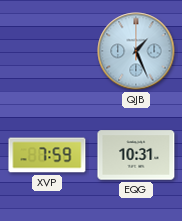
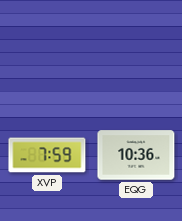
QJB: 1:26 -> none
EQG: 10:31 -> 10:36
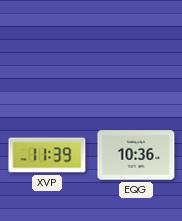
XVP: 7:59 -> 11:39
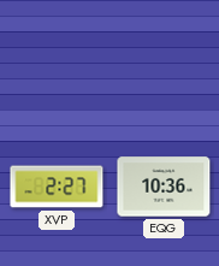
XVP: 11:39 -> 2:27
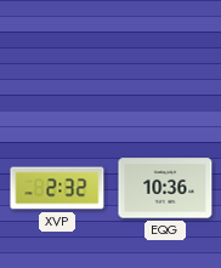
XVP: 2:27 -> 2:32
